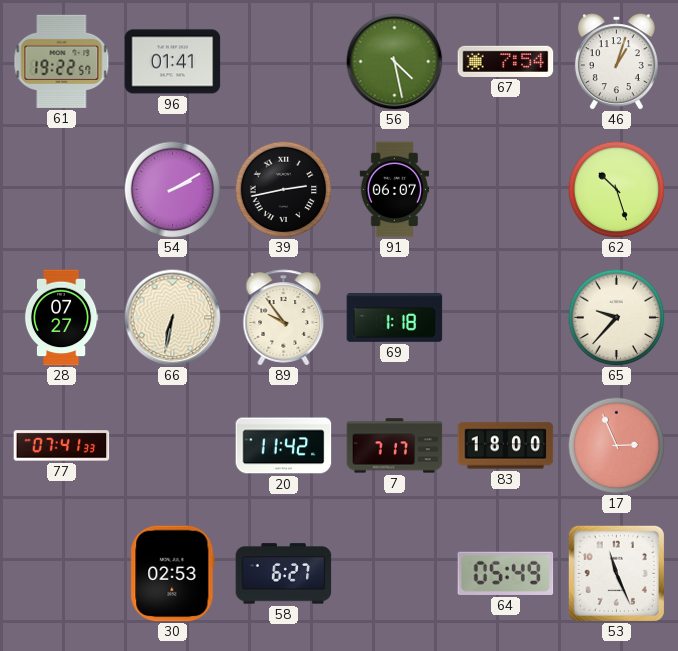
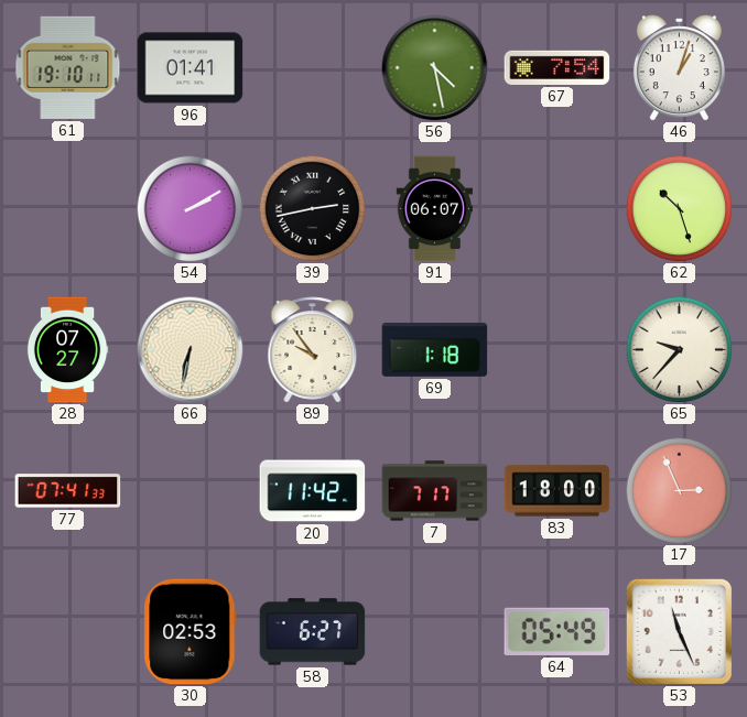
61: 19:22 -> 19:10
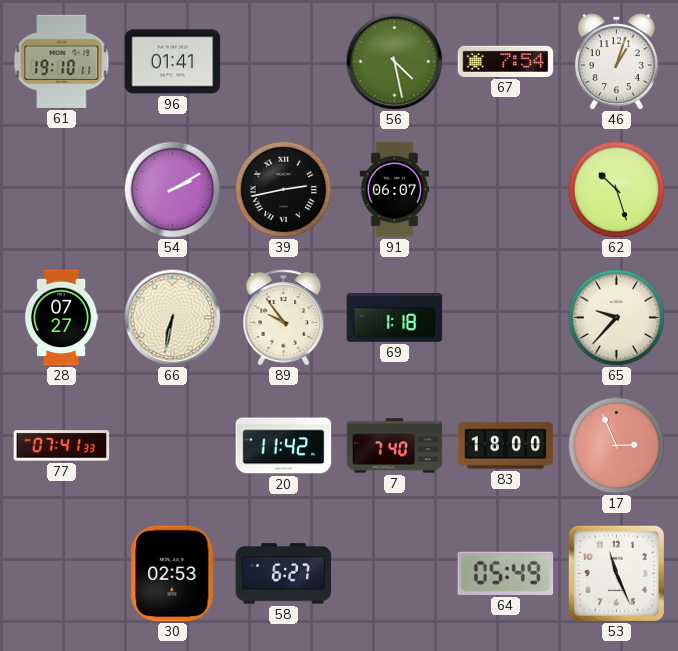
7: 7:17 -> 7:40
